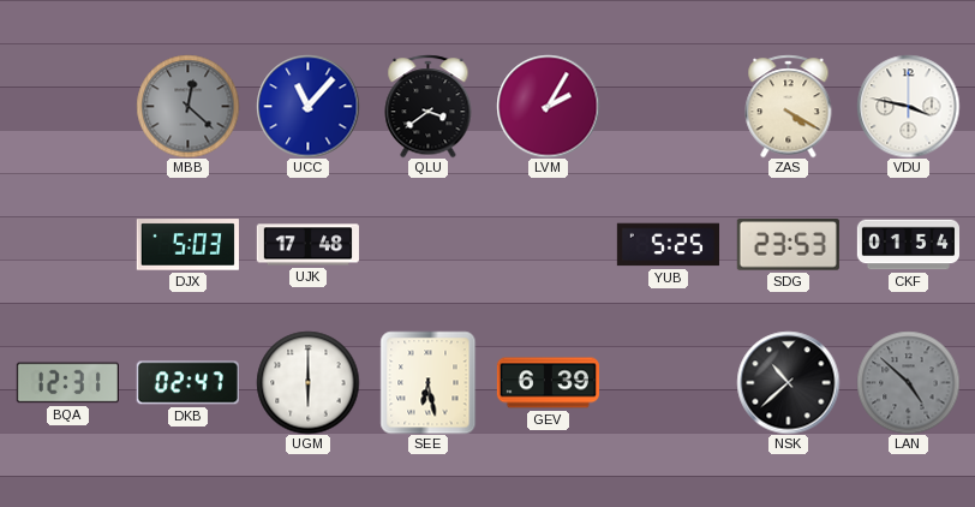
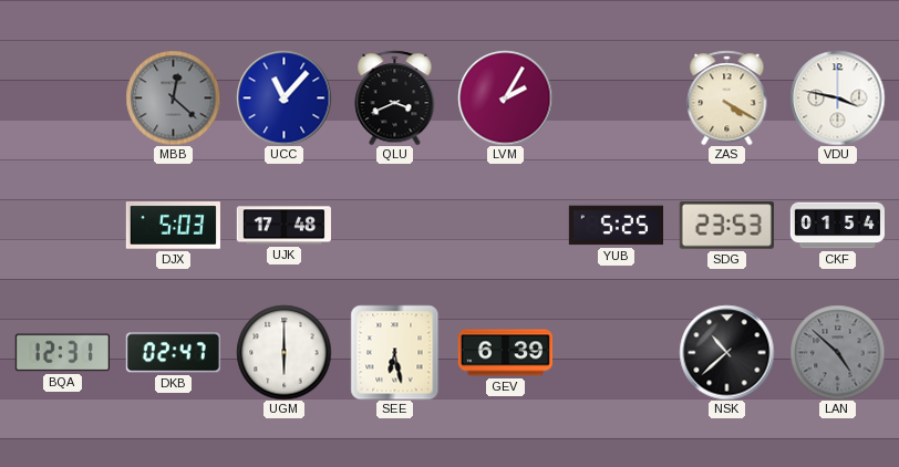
QLU: 3:39 -> 3:41
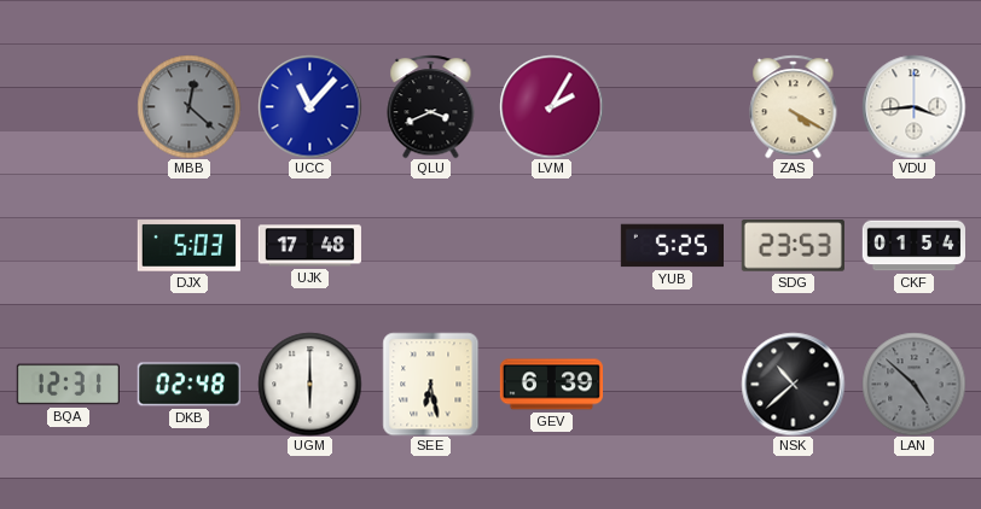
VDU: 3:47 -> 3:44
DKB: 02:47 -> 02:48
